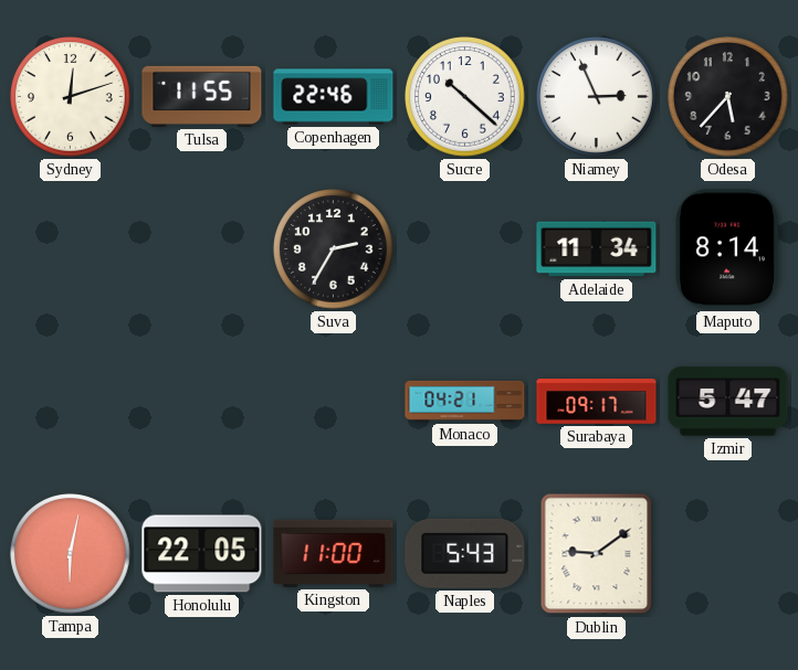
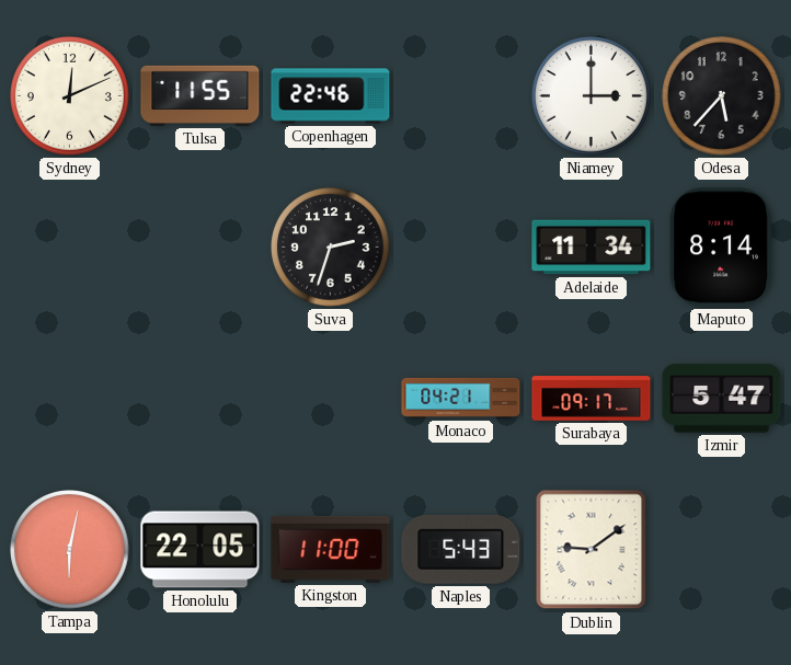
Sydney: 12:12 -> 12:11
Sucre: 10:22 -> none
Niamey: 2:56 -> 3:00
Suva: 2:35 -> 2:33
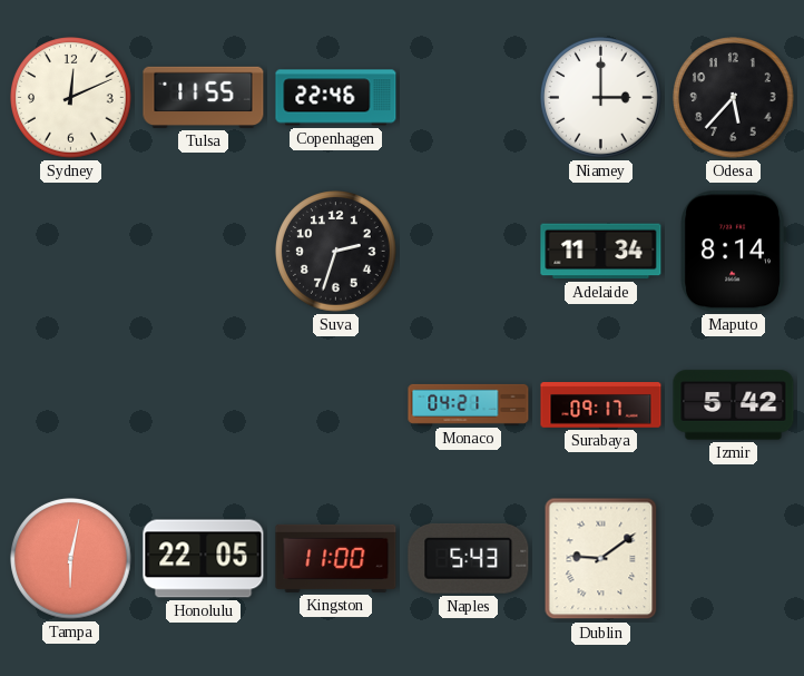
Izmir: 5:47 -> 5:42
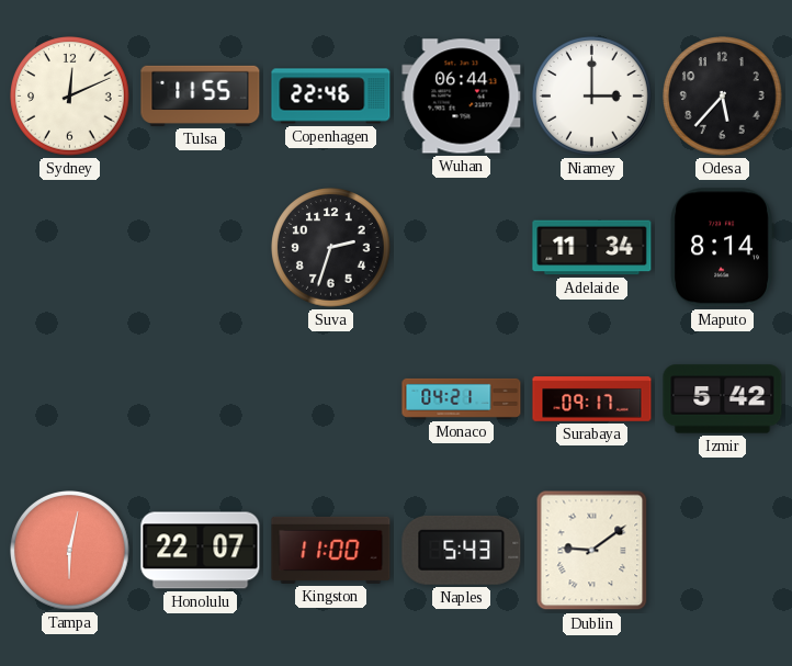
Wuhan: none -> 06:44
Honolulu: 22:05 -> 22:07
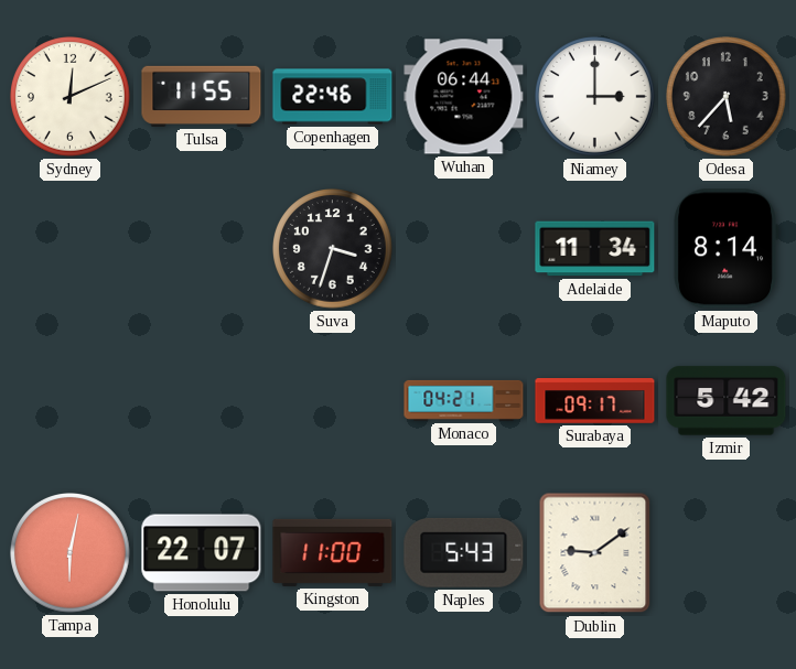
Suva: 2:33 -> 3:33
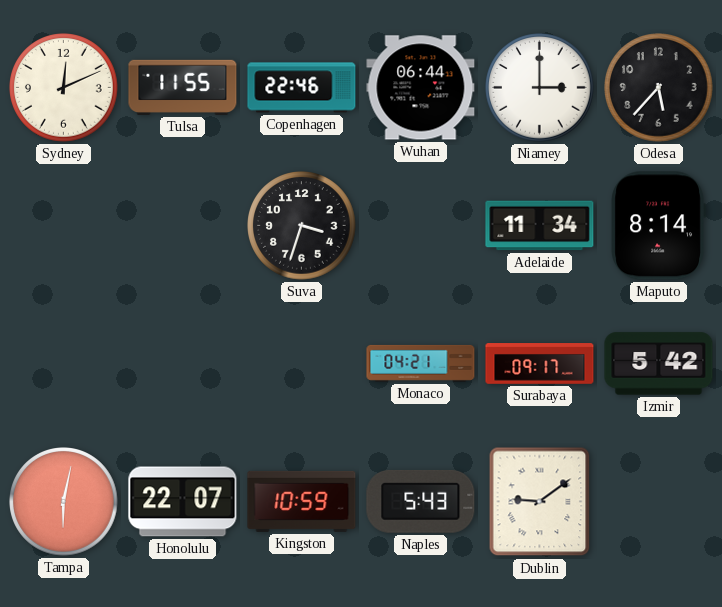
Kingston: 11:00 -> 10:59
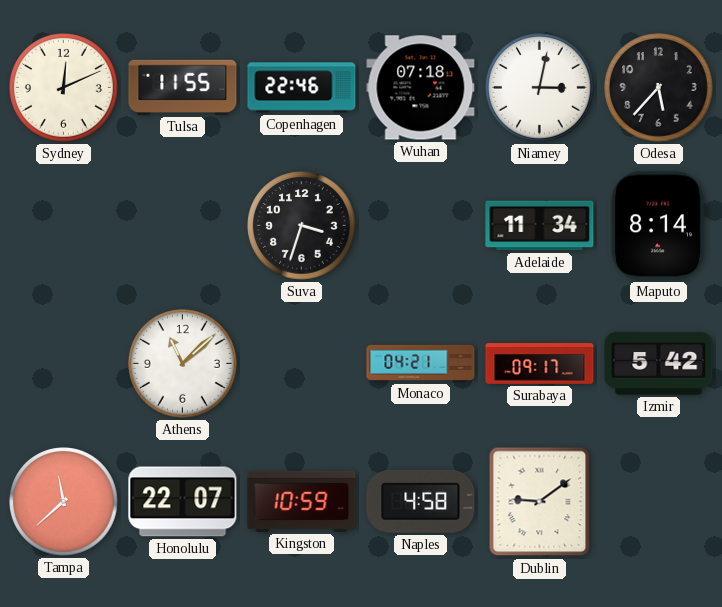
Wuhan: 06:44 -> 07:18
Niamey: 3:00 -> 3:02
Athens: none -> 11:08
Tampa: 6:02 -> 11:38
Naples: 5:43 -> 4:58
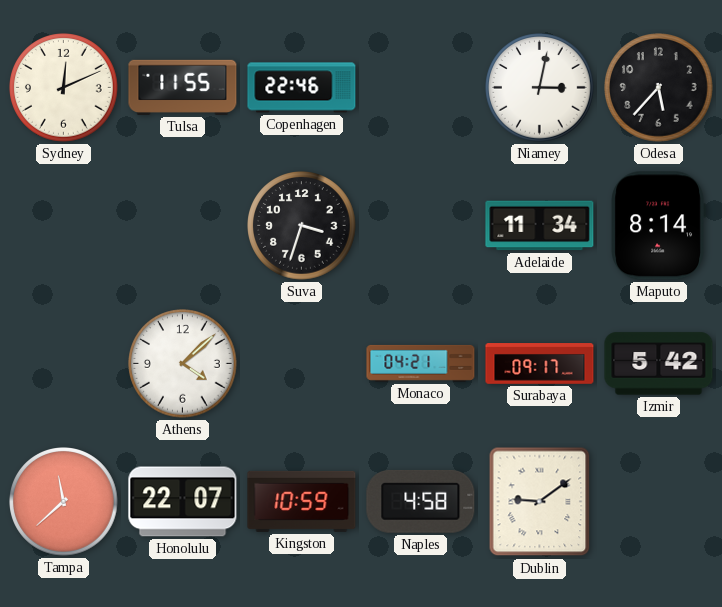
Wuhan: 07:18 -> none
Athens: 11:08 -> 4:08
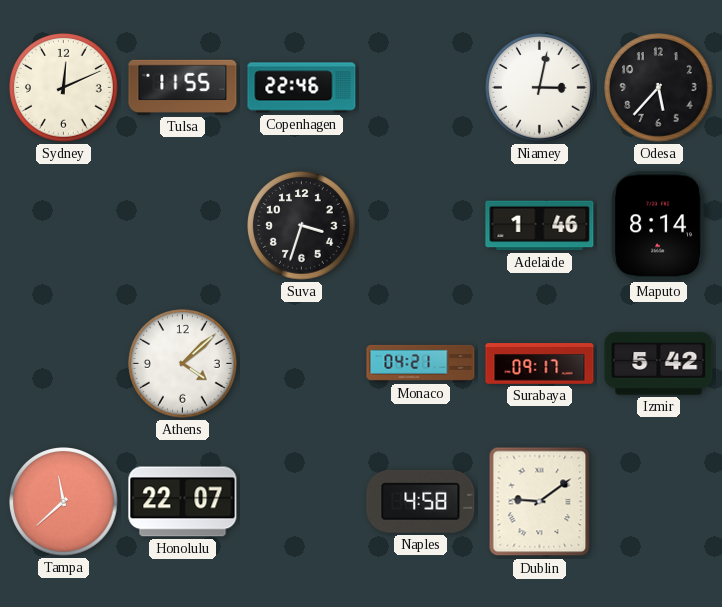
Adelaide: 11:34 -> 1:46
Kingston: 10:59 -> none
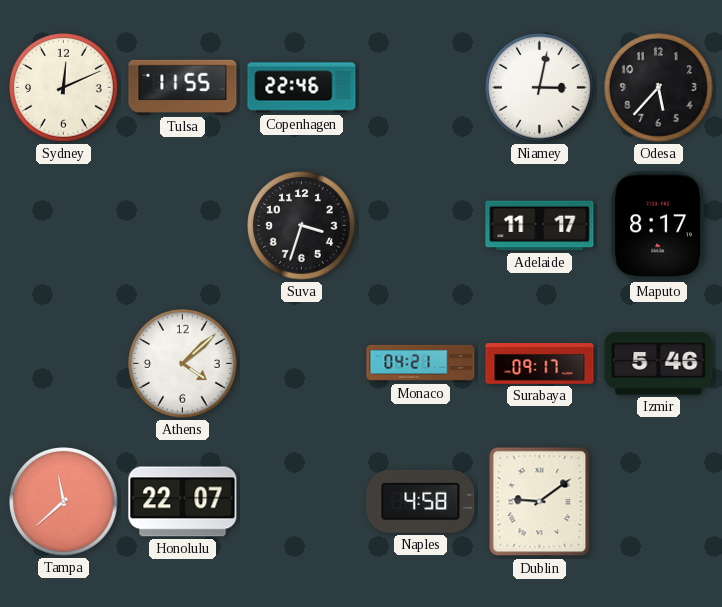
Adelaide: 1:46 -> 11:17
Maputo: 8:14 -> 8:17
Izmir: 5:42 -> 5:46
